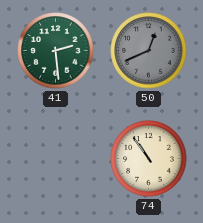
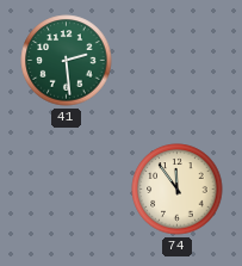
50: 12:41 -> none
74: 10:54 -> 11:54
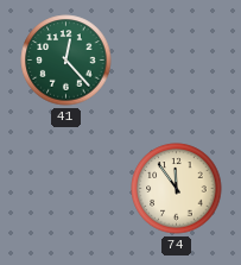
41: 2:29 -> 12:23
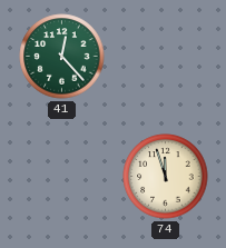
74: 11:54 -> 11:57
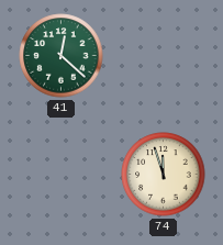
41: 12:23 -> 12:22
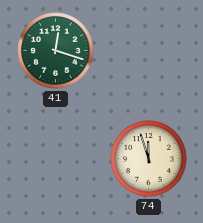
41: 12:22 -> 12:18
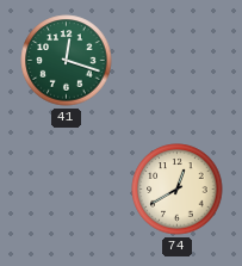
74: 11:57 -> 12:40
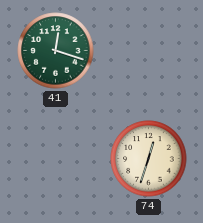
74: 12:40 -> 12:33
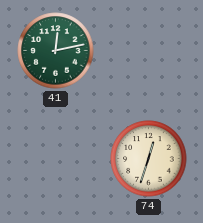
41: 12:18 -> 12:13
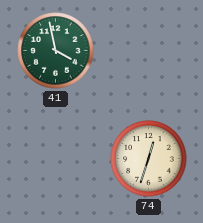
41: 12:13 -> 3:58
